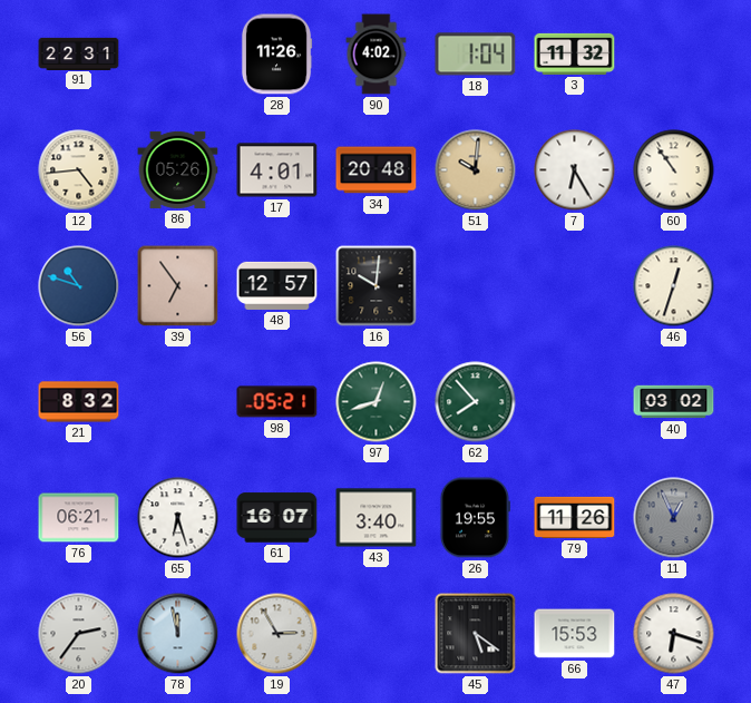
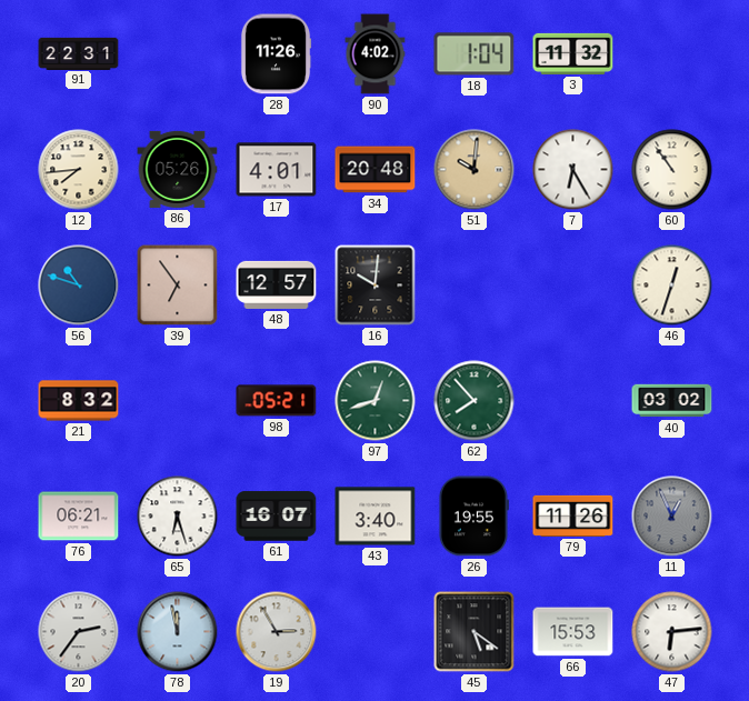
12: 4:44 -> 7:44
47: 6:18 -> 6:14
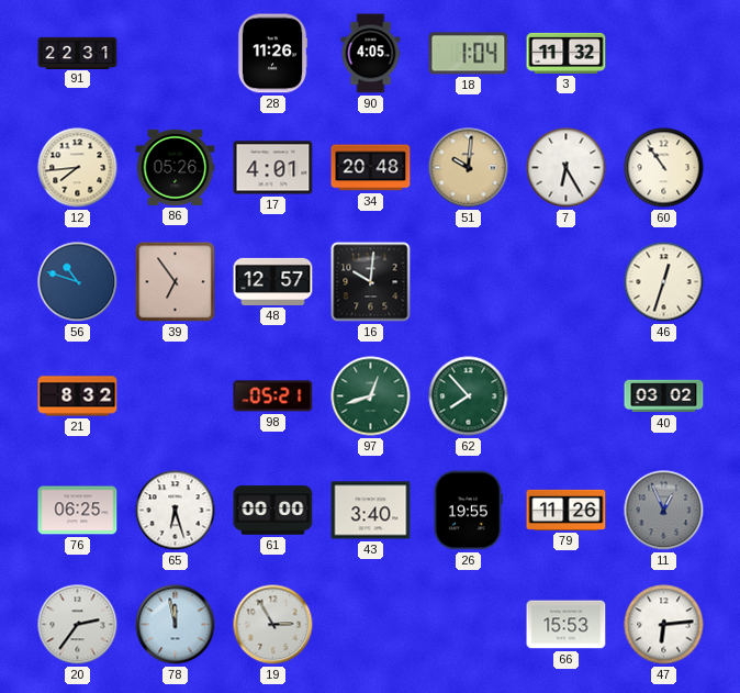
90: 4:02 -> 4:05
76: 06:21 -> 06:25
61: 16:07 -> 00:00
45: 5:21 -> none
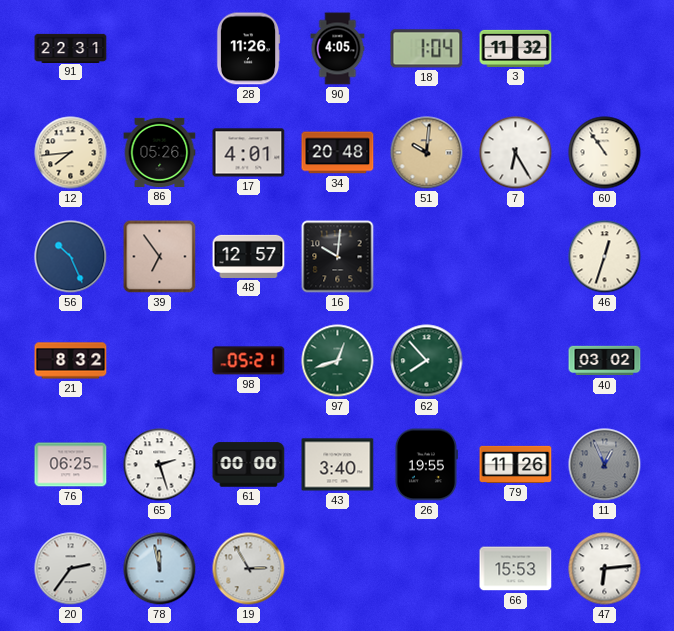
56: 10:48 -> 10:26
65: 6:27 -> 2:27
